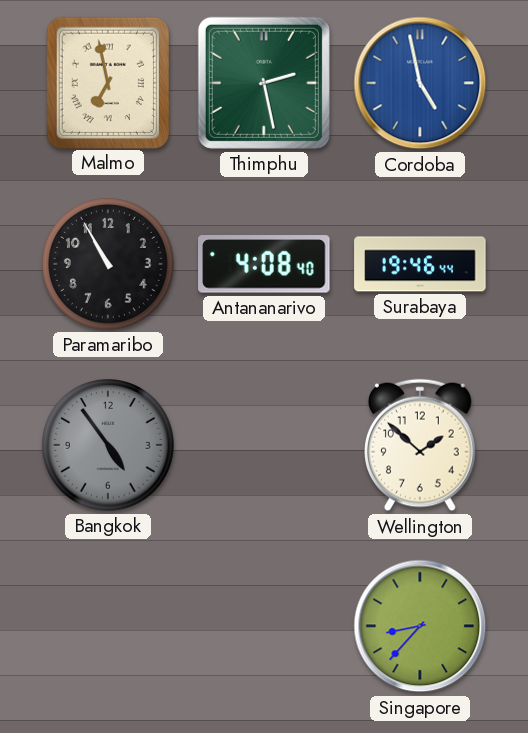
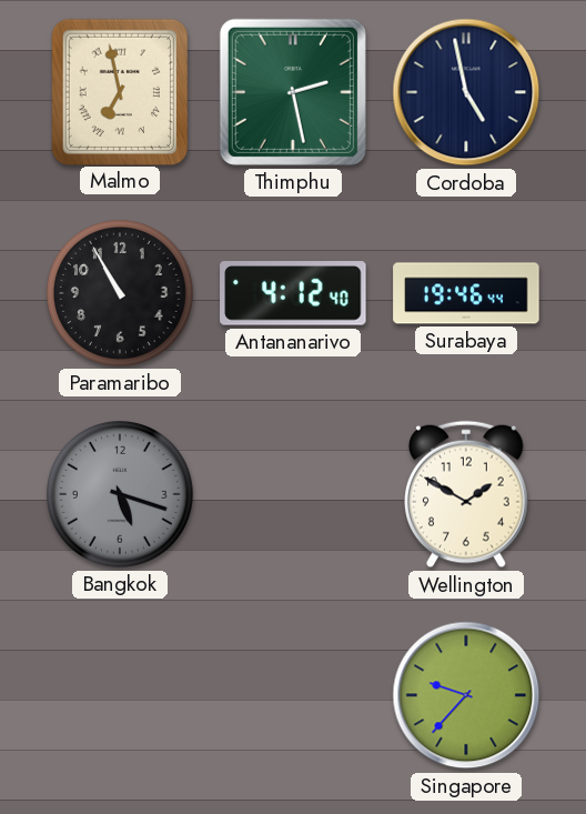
Cordoba dial: blue -> navy
Antananarivo: 4:08 -> 4:12
Bangkok: 4:54 -> 5:18
Wellington: 1:52 -> 1:50
Singapore: 8:37 -> 9:37
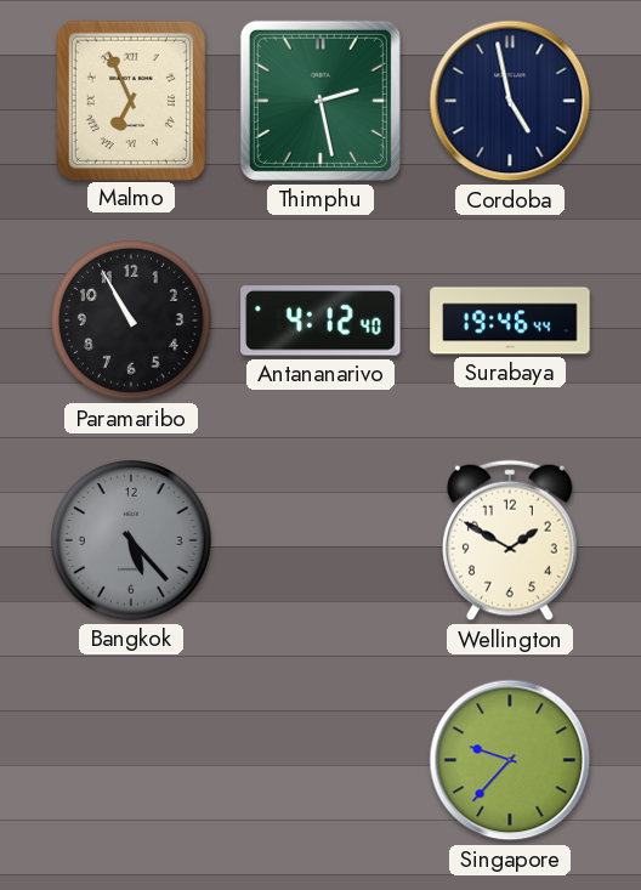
Malmo: 6:58 -> 6:56
Bangkok: 5:18 -> 5:23
